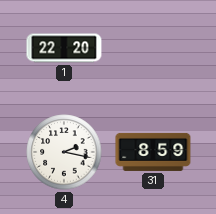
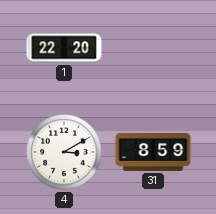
4: 2:17 -> 3:10
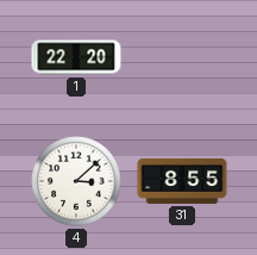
4: 3:10 -> 3:08
31: 8:59 -> 8:55
